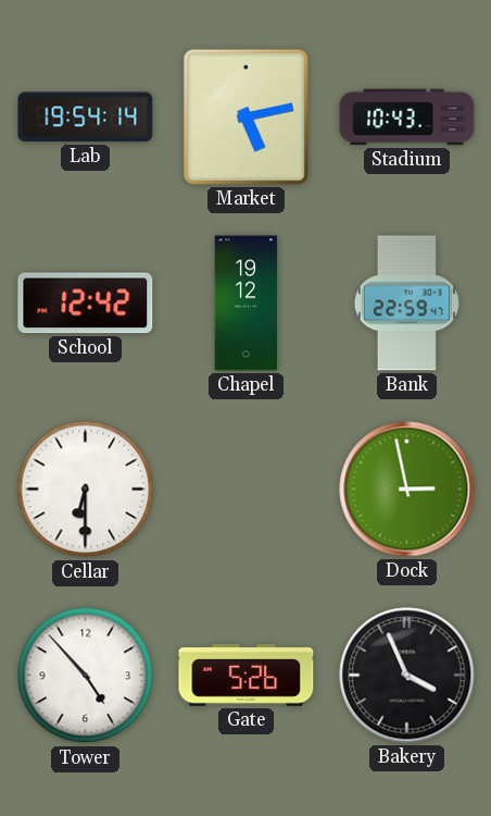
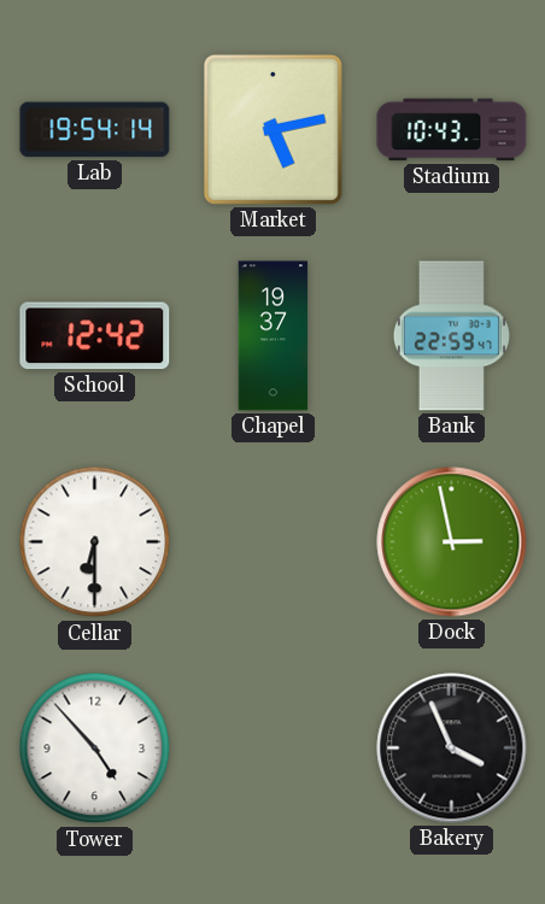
Chapel: 19:12 -> 19:37
Gate: 5:26 -> none
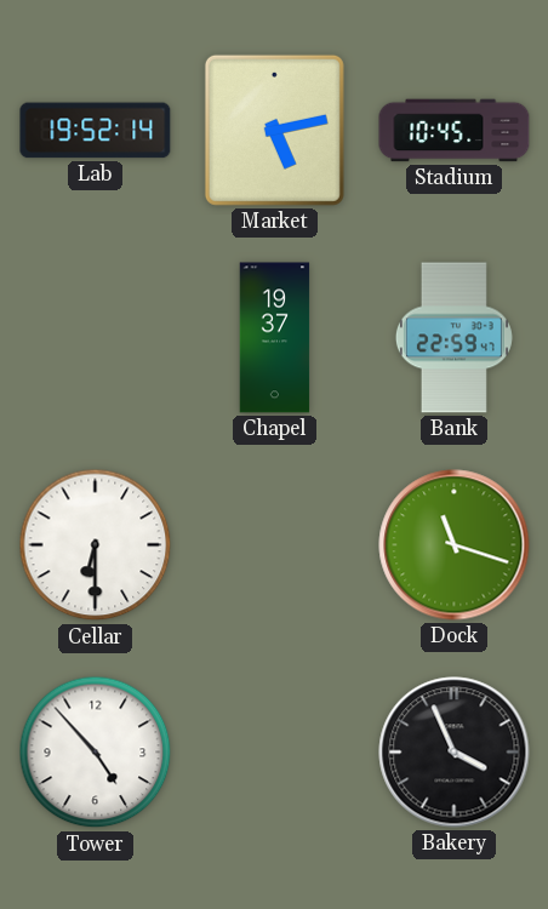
Lab: 19:54 -> 19:52
Stadium: 10:43 -> 10:45
School: 12:42 -> none
Dock: 2:58 -> 11:18
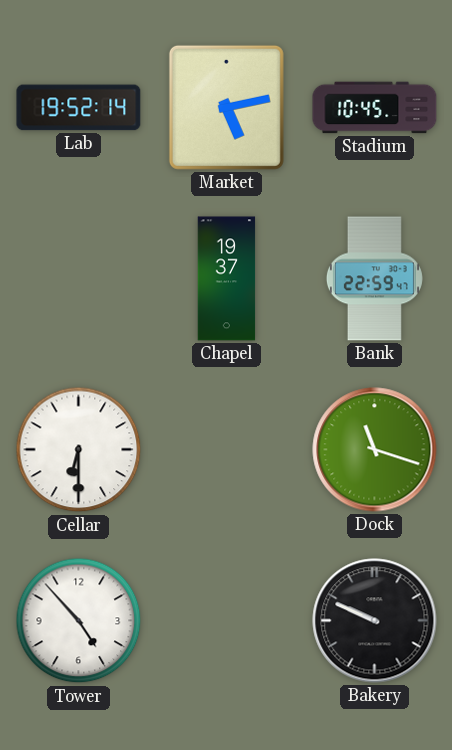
Bakery: 3:56 -> 9:49
